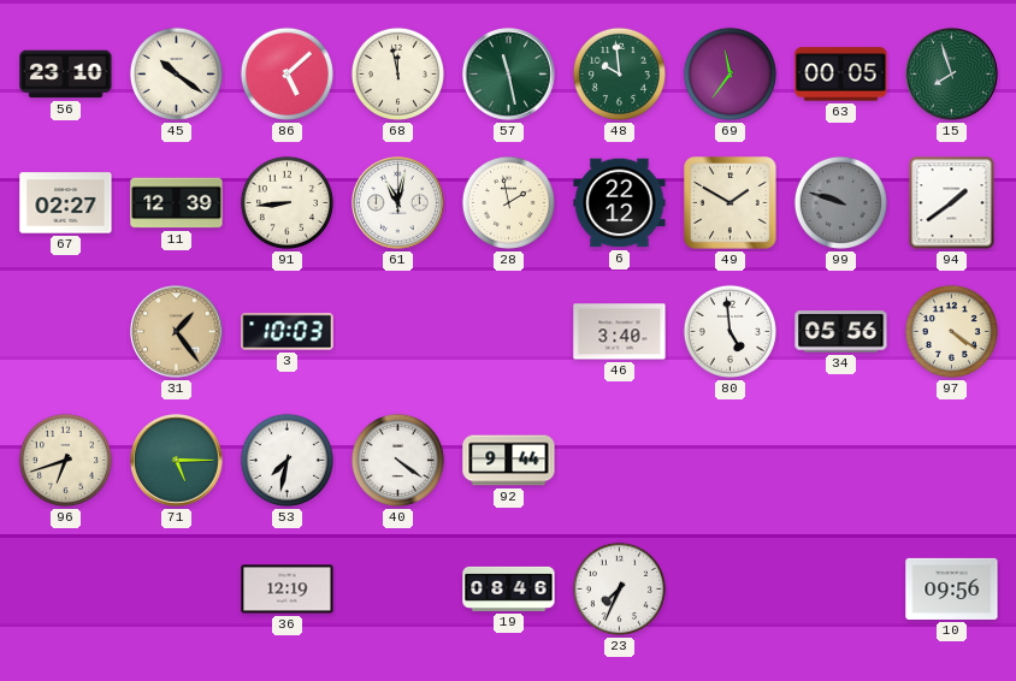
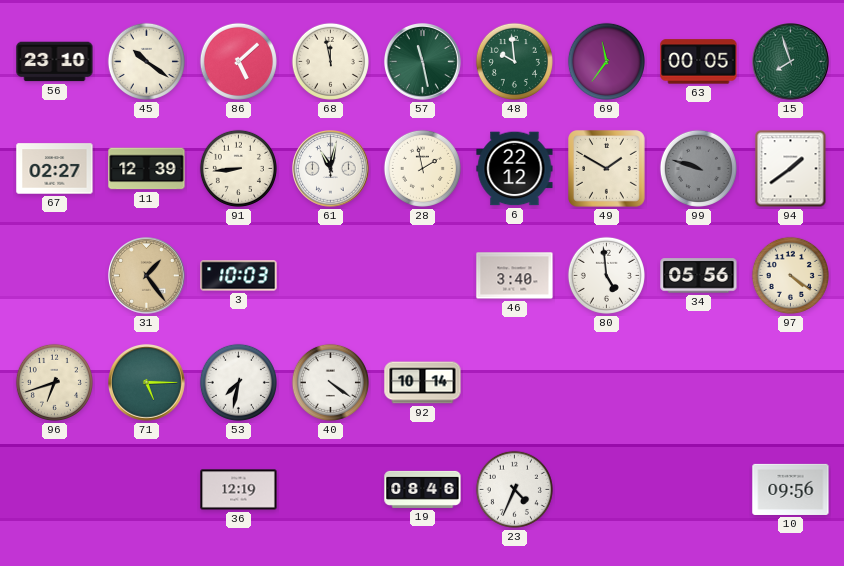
92: 9:44 -> 10:14
23: 7:34 -> 4:34
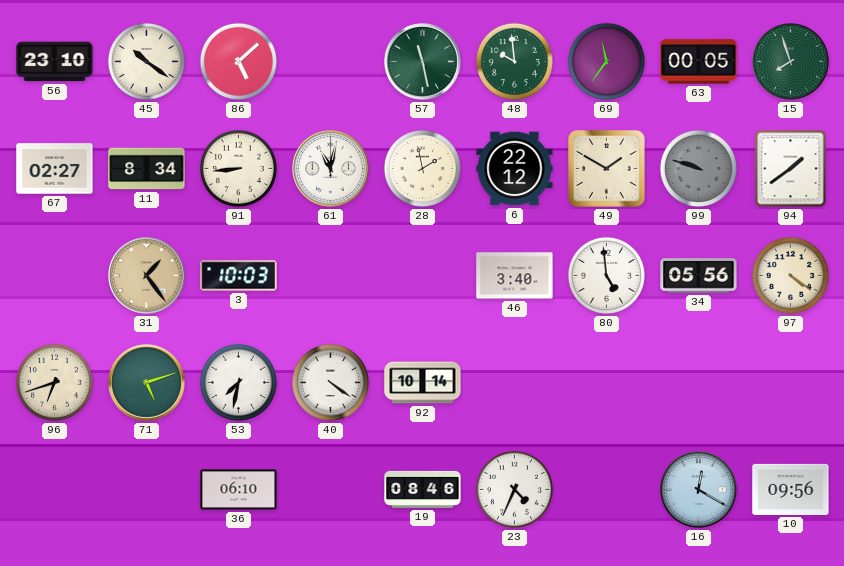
68: 11:58 -> none
11: 12:39 -> 8:34
71: 5:15 -> 5:12
36: 12:19 -> 06:10
16: none -> 12:20
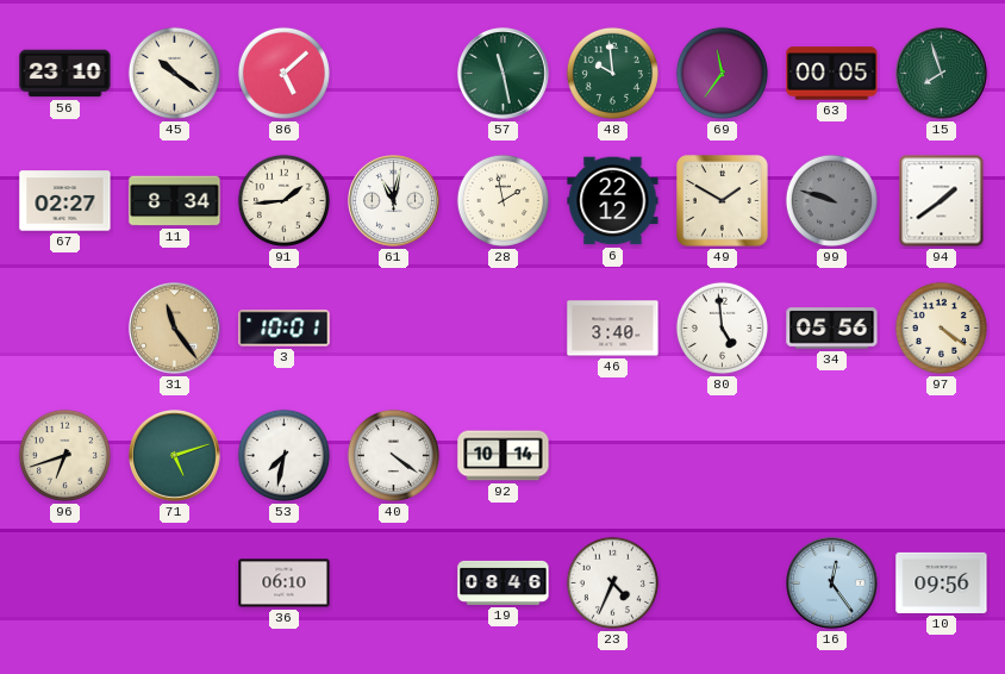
91: 8:44 -> 1:44
31: 1:24 -> 11:24
3: 10:03 -> 10:01
16: 12:20 -> 12:24
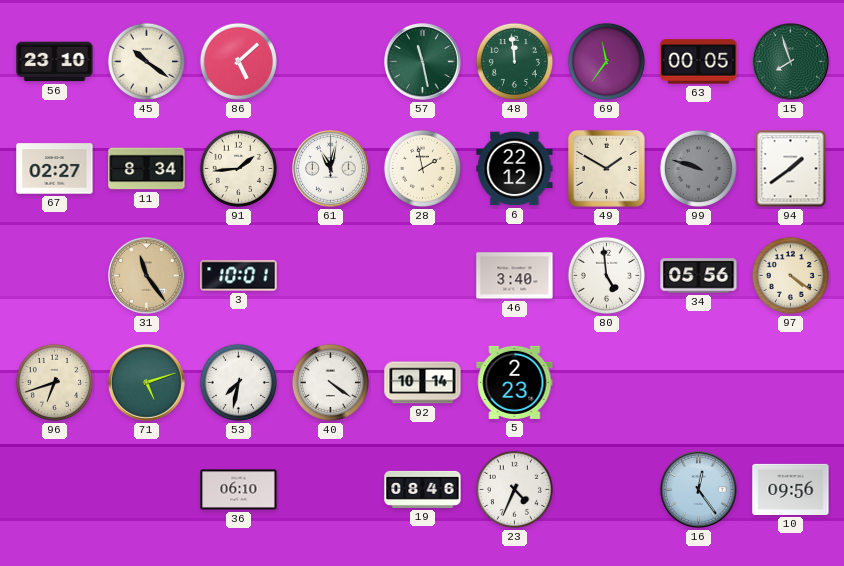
48: 9:59 -> 11:59
5: none -> 2:23
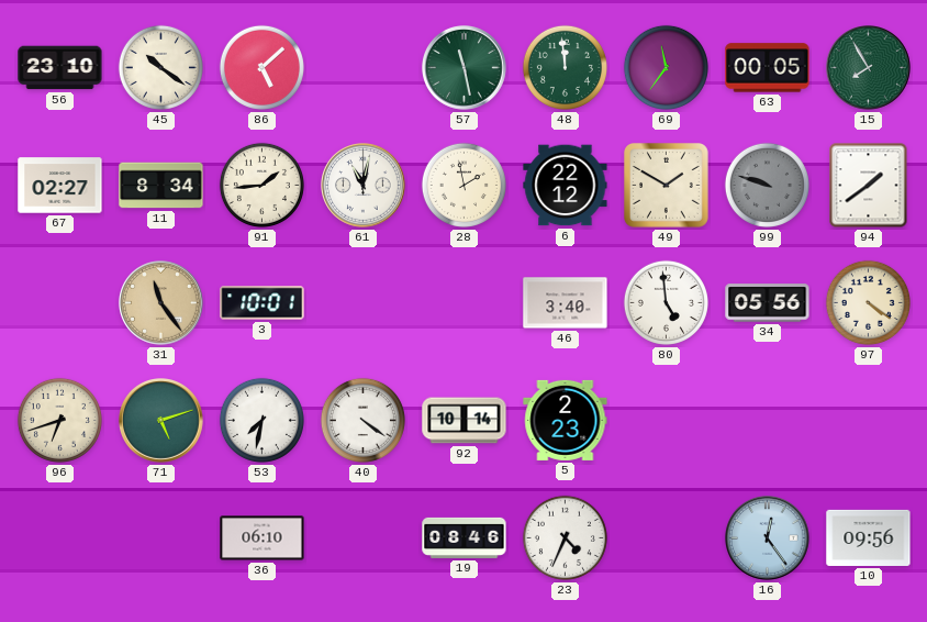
15: 7:57 -> 7:55
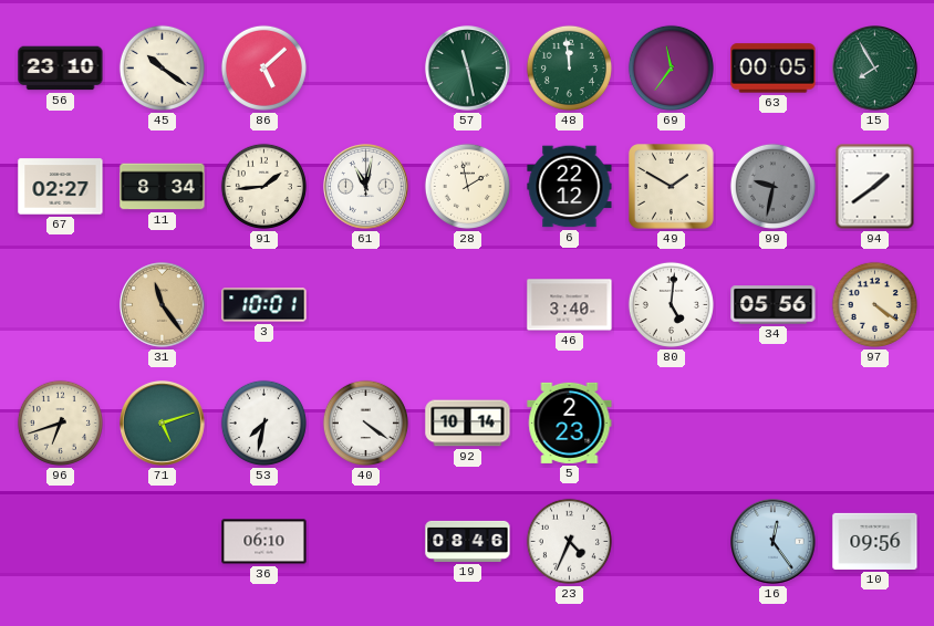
99: 9:48 -> 9:32
80: 4:59 -> 5:01
